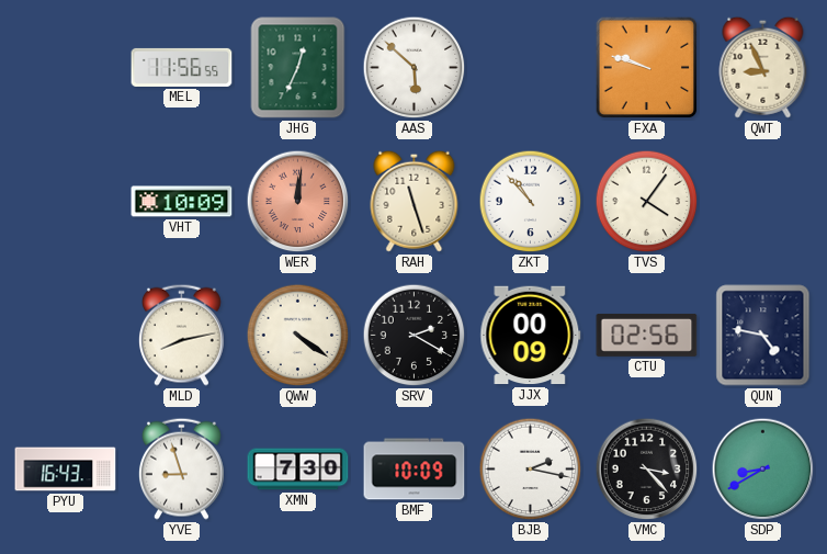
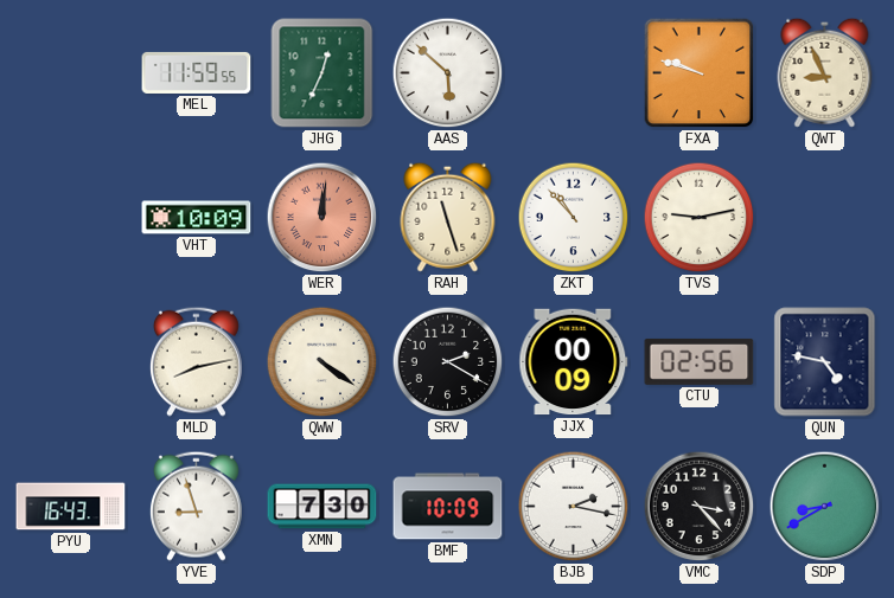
MEL: 11:56 -> 11:59
TVS: 4:06 -> 9:13
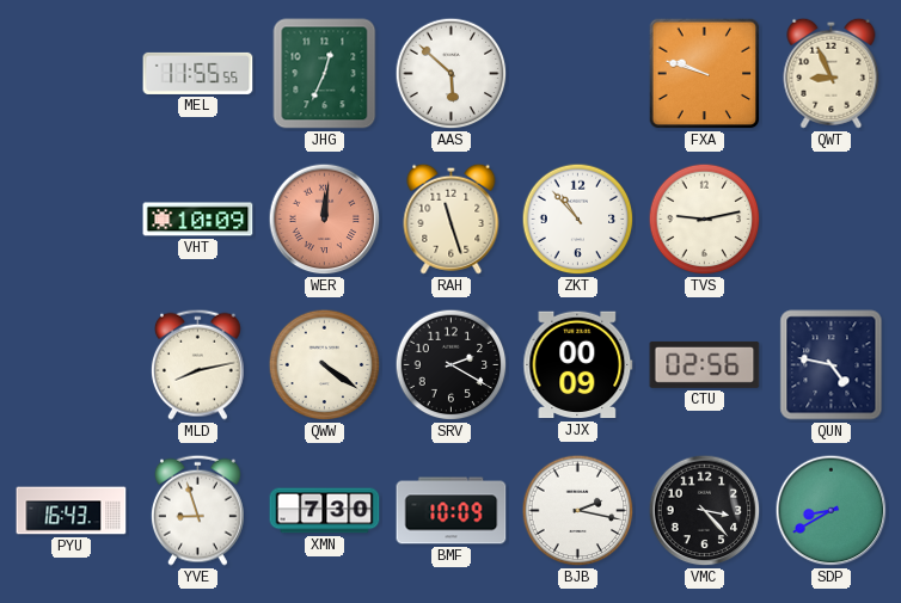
MEL: 11:59 -> 11:55
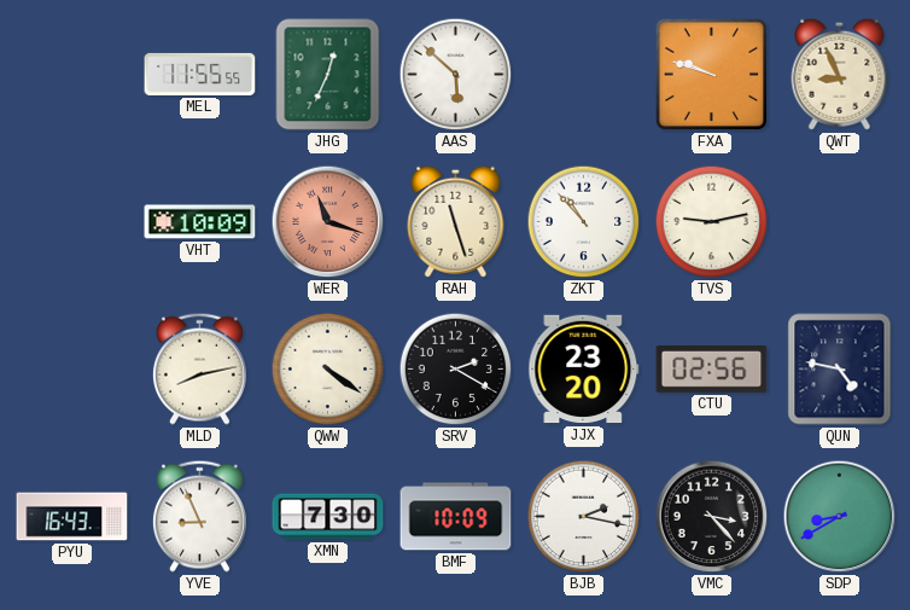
WER: 12:01 -> 11:18
JJX: 00:09 -> 23:20
YVE: 8:57 -> 8:56
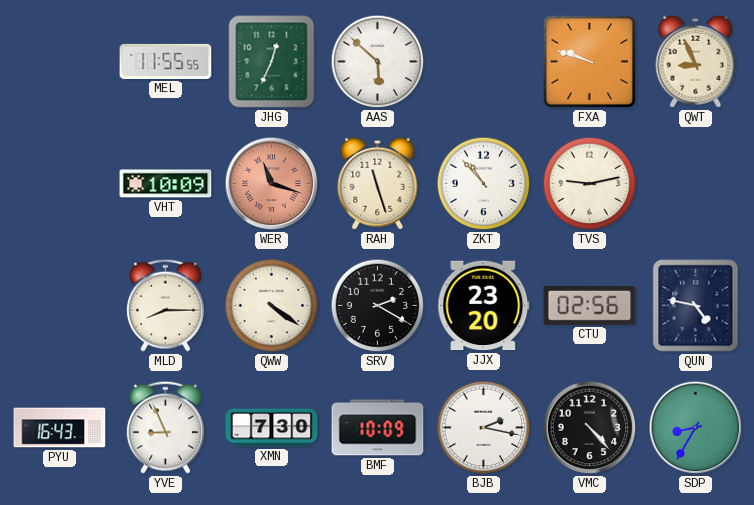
MLD: 8:13 -> 8:15
VMC: 3:23 -> 4:23
SDP: 8:40 -> 8:35
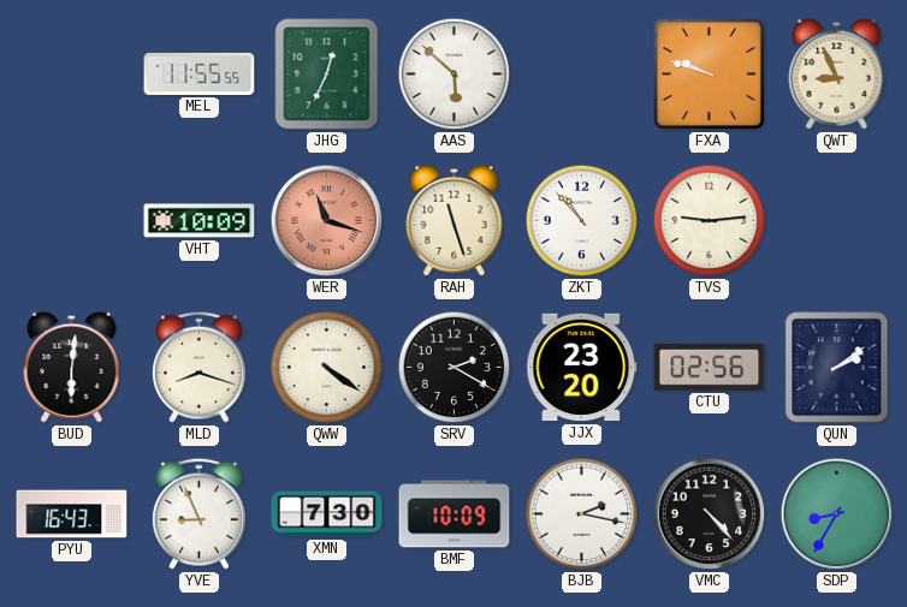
TVS: 9:13 -> 9:14
BUD: none -> 6:01
MLD: 8:15 -> 8:18
QUN: 4:47 -> 2:09
